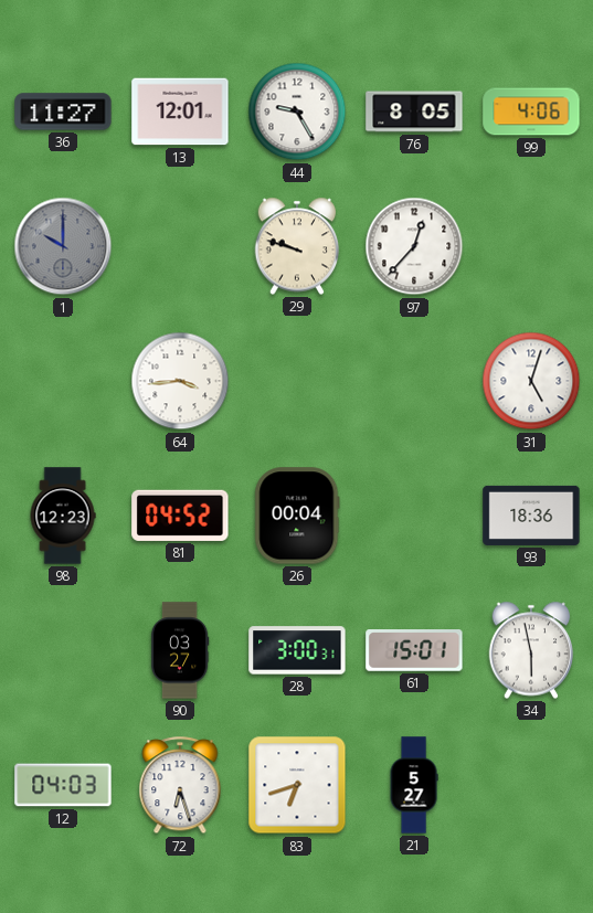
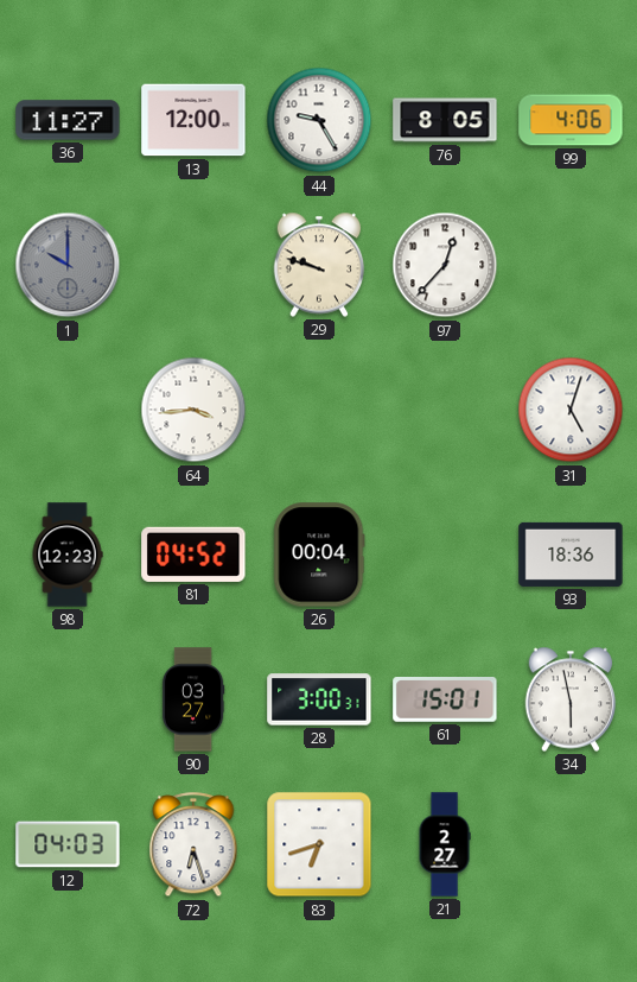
13: 12:01 -> 12:00
21: 5:27 -> 2:27
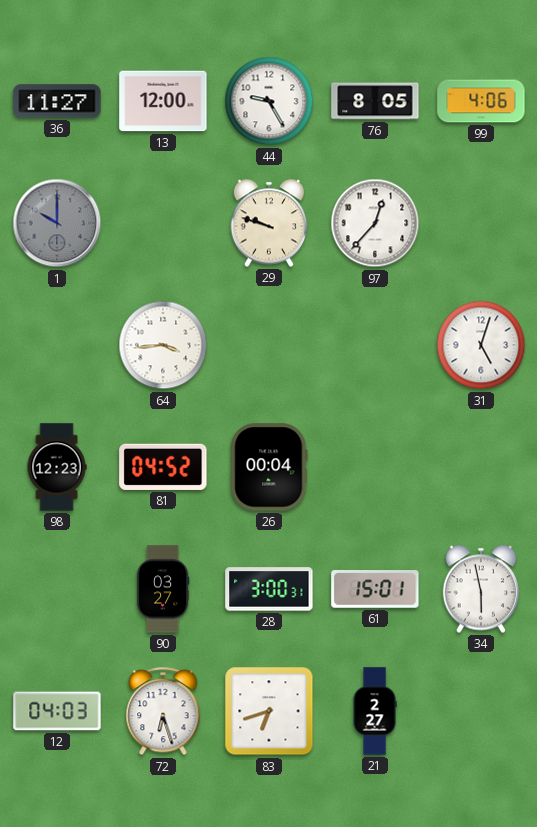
93: 18:36 -> none
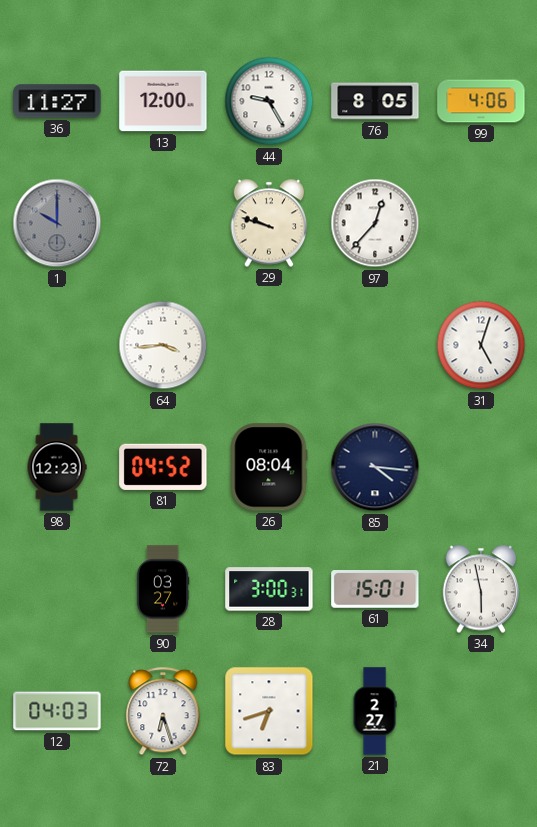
26: 00:04 -> 08:04
85: none -> 4:16
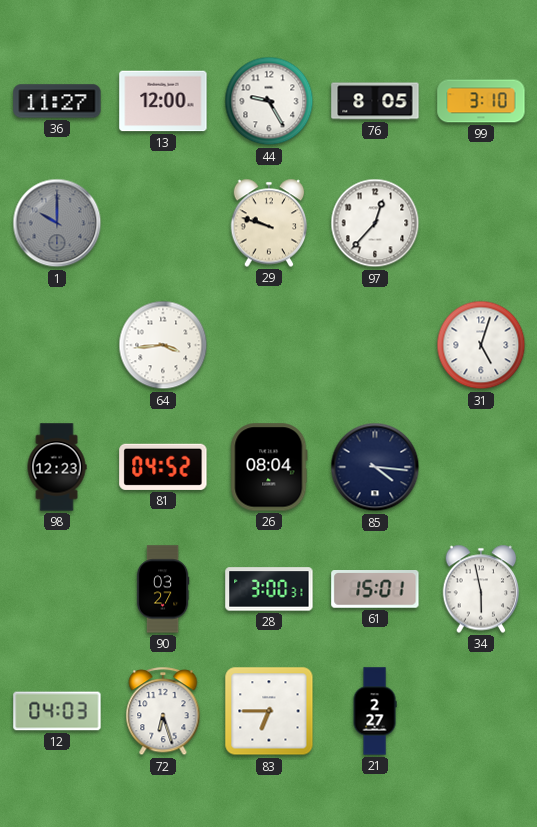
99: 4:06 -> 3:10
83: 6:42 -> 6:45
